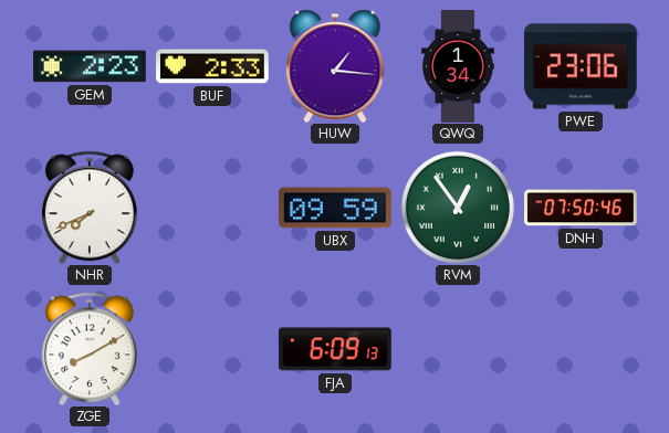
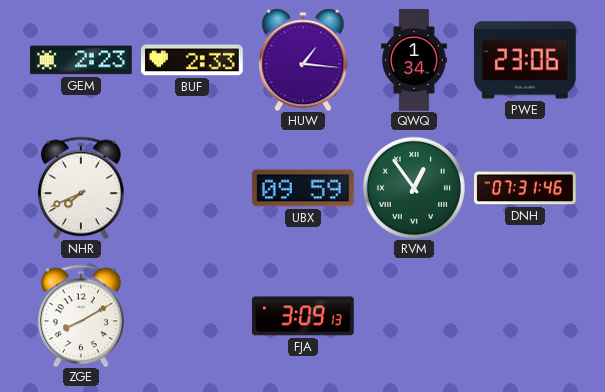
DNH: 07:50 -> 07:31
FJA: 6:09 -> 3:09
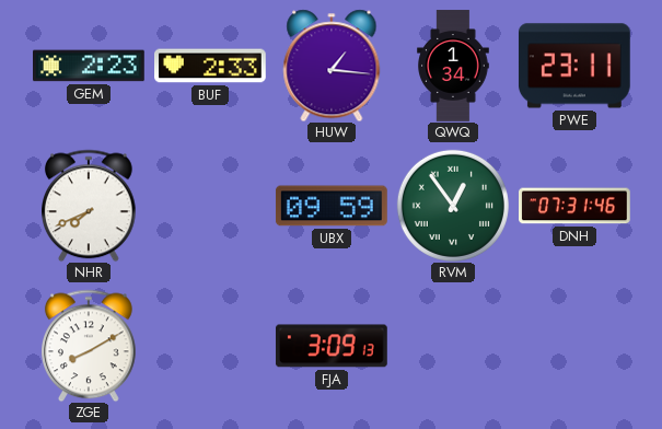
PWE: 23:06 -> 23:11
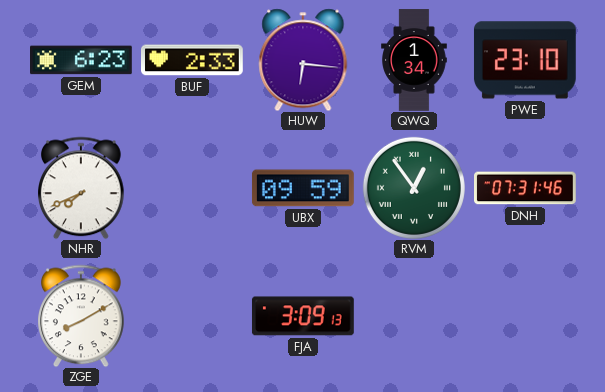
GEM: 2:23 -> 6:23
HUW: 1:16 -> 6:16
PWE: 23:11 -> 23:10
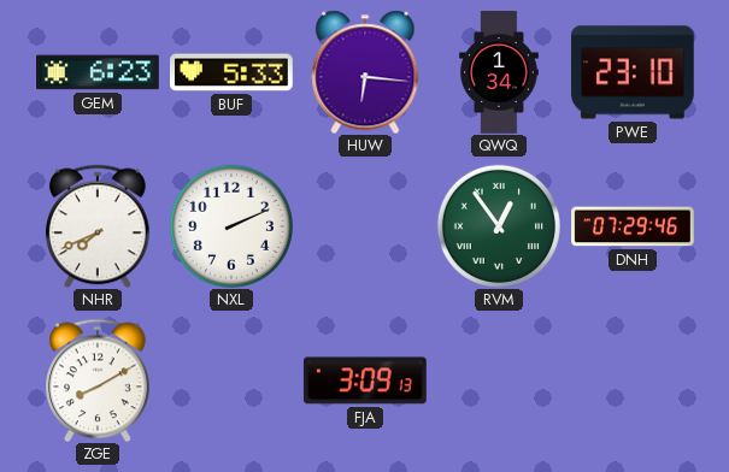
BUF: 2:33 -> 5:33
NXL: none -> 2:11
UBX: 09:59 -> none
DNH: 07:31 -> 07:29
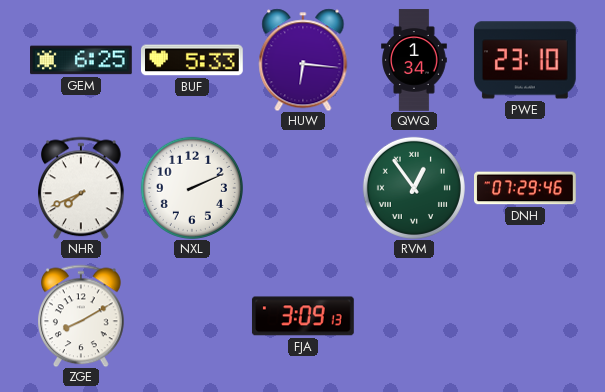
GEM: 6:23 -> 6:25
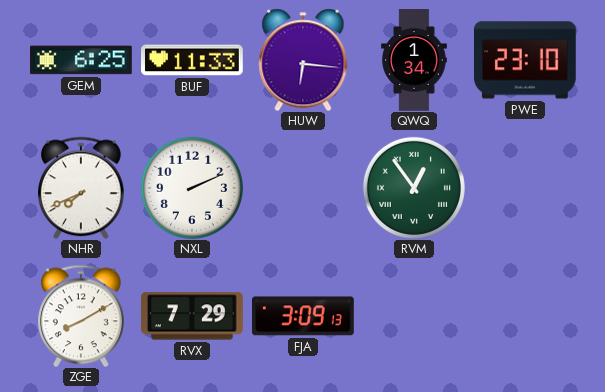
BUF: 5:33 -> 11:33
DNH: 07:29 -> none
RVX: none -> 7:29
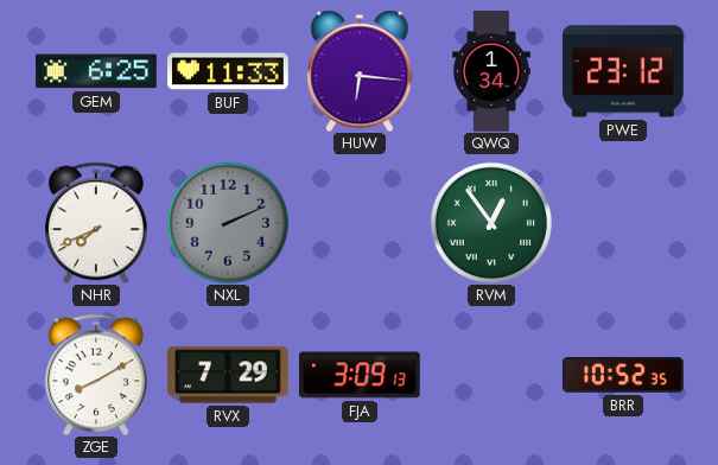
PWE: 23:10 -> 23:12
NXL dial: white -> grey
BRR: none -> 10:52
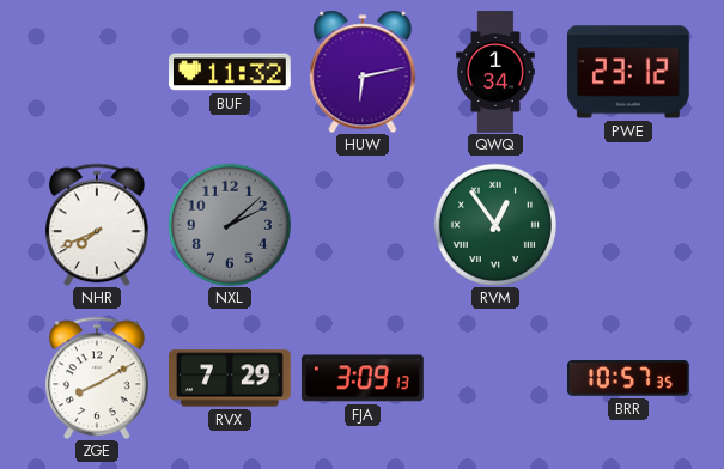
GEM: 6:25 -> none
BUF: 11:33 -> 11:32
HUW: 6:16 -> 6:13
NXL: 2:11 -> 2:08
BRR: 10:52 -> 10:57
